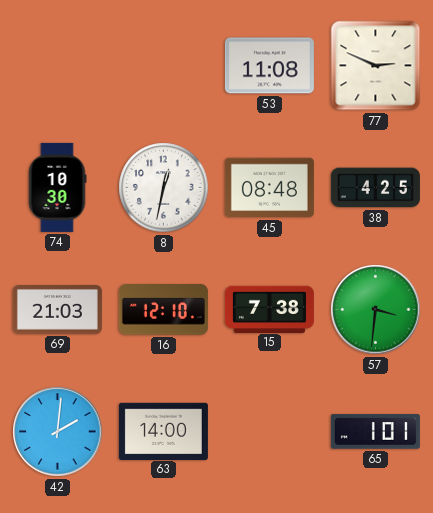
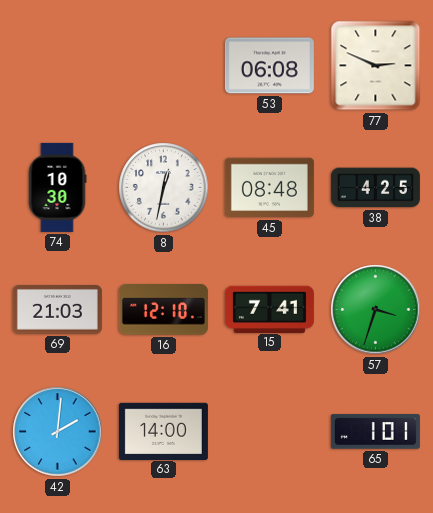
53: 11:08 -> 06:08
15: 7:38 -> 7:41
57: 3:31 -> 3:33
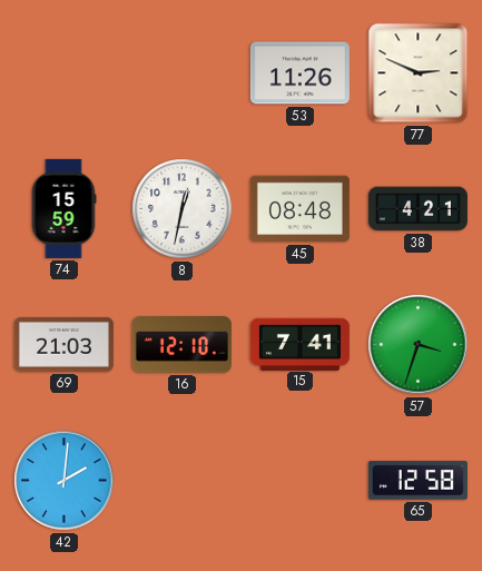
53: 06:08 -> 11:26
74: 10:30 -> 15:59
38: 4:25 -> 4:21
63: 14:00 -> none
65: 1:01 -> 12:58
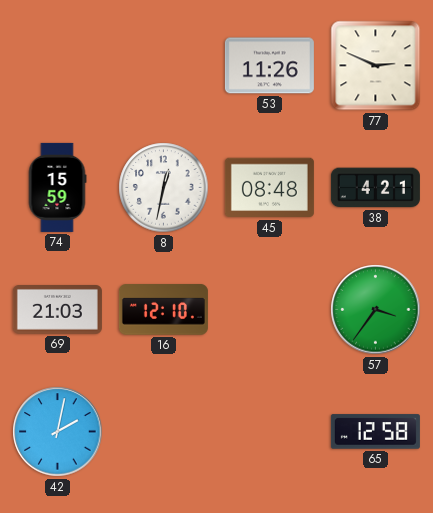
15: 7:41 -> none
57: 3:33 -> 3:36
42: 2:01 -> 2:02
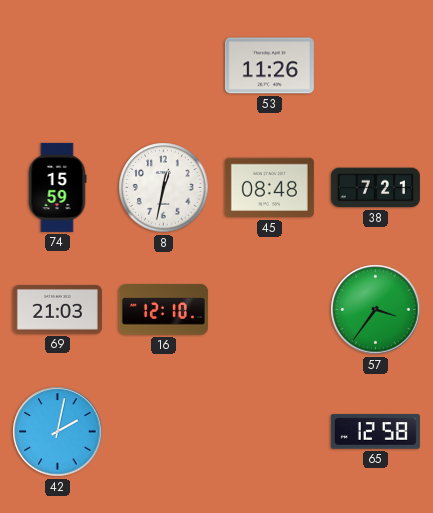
77: 2:49 -> none
38: 4:21 -> 7:21
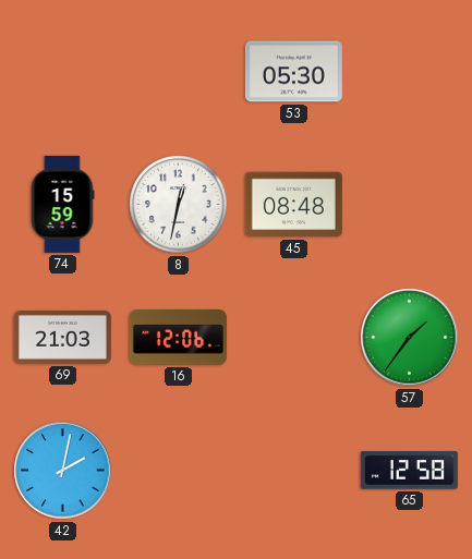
53: 11:26 -> 05:30
38: 7:21 -> none
16: 12:10 -> 12:06
57: 3:36 -> 1:36
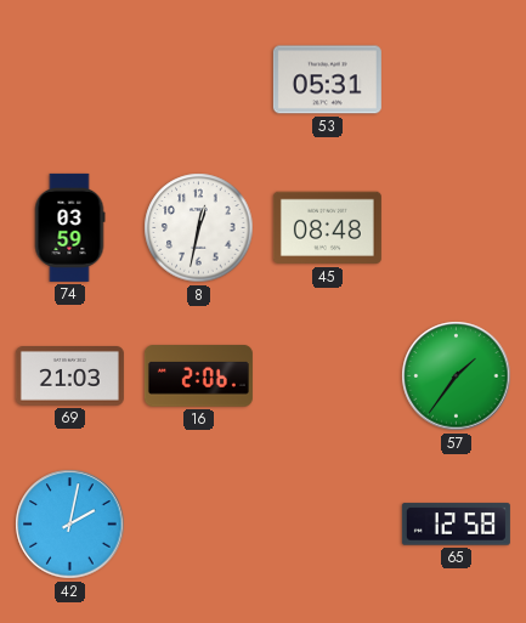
53: 05:30 -> 05:31
74: 15:59 -> 03:59
16: 12:06 -> 2:06
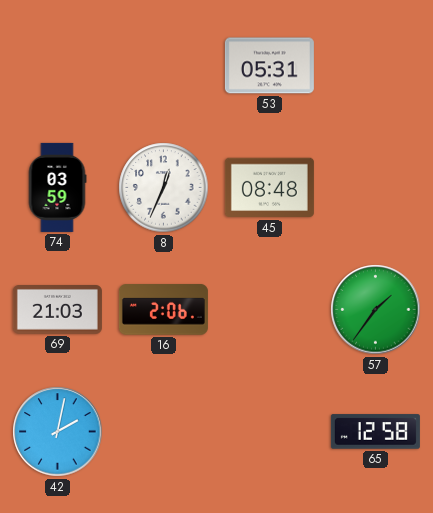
8: 12:32 -> 12:34
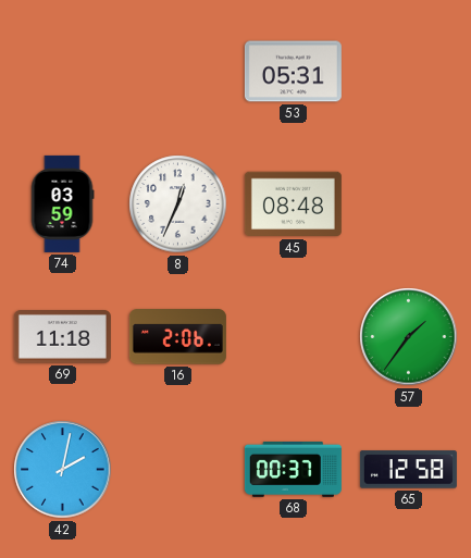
69: 21:03 -> 11:18
68: none -> 00:37
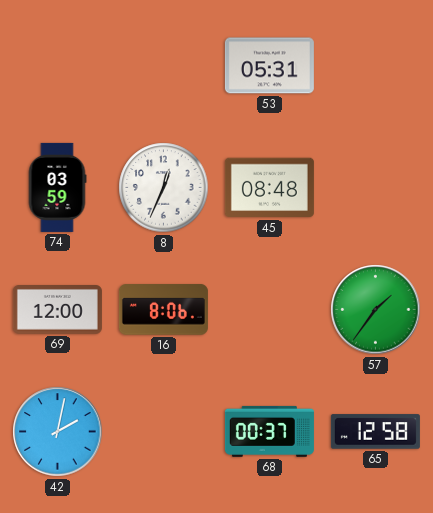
69: 11:18 -> 12:00
16: 2:06 -> 8:06
